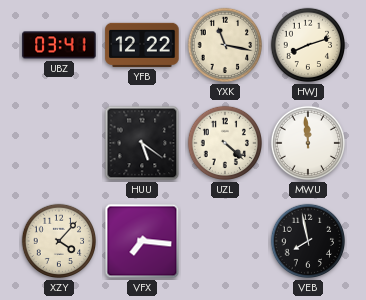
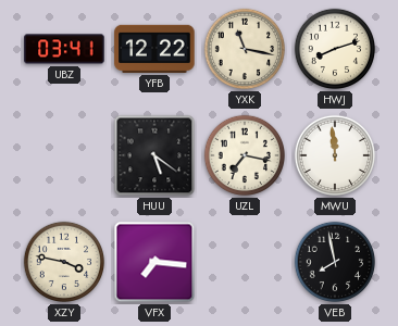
UZL: 4:22 -> 7:17
XZY: 4:07 -> 3:47
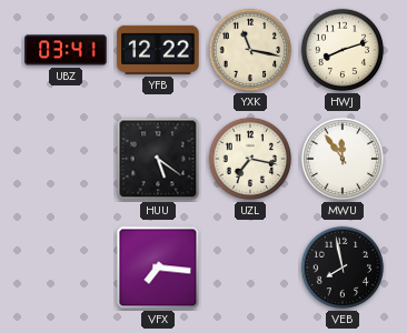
MWU: 11:59 -> 11:54
XZY: 3:47 -> none
